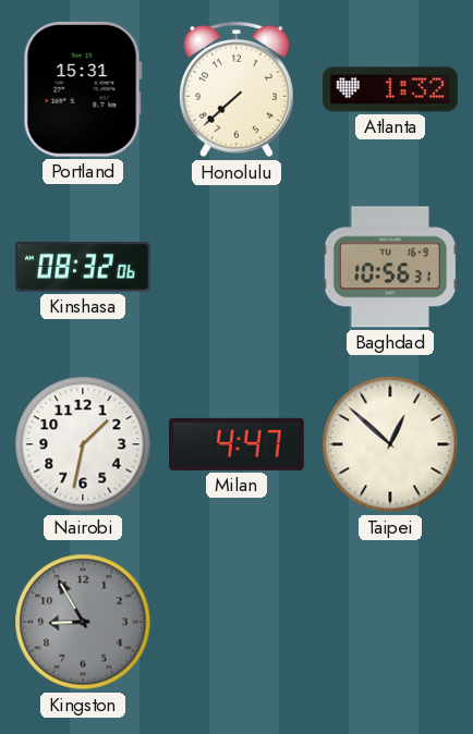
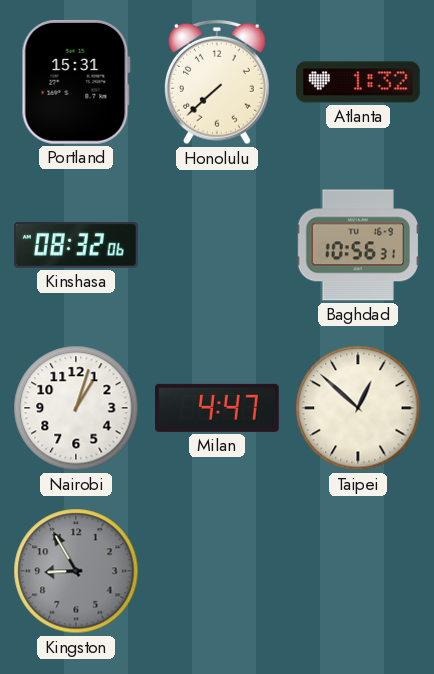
Nairobi: 1:32 -> 1:03
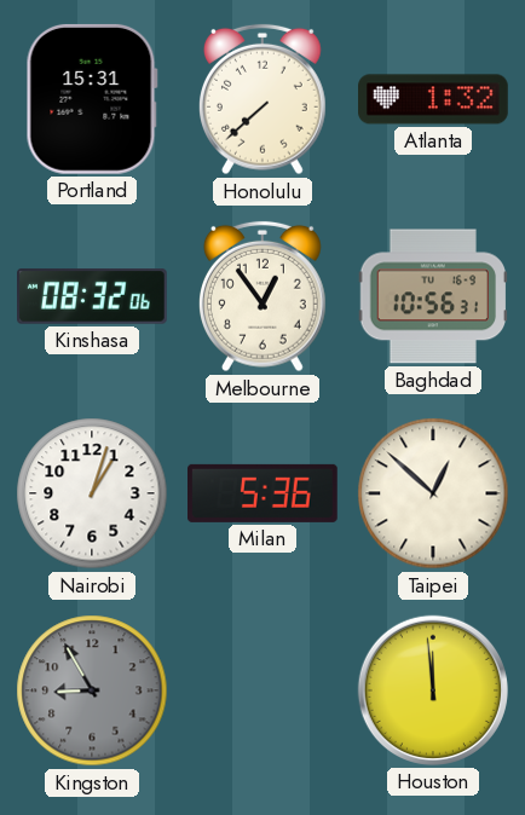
Melbourne: none -> 12:54
Milan: 4:47 -> 5:36
Houston: none -> 11:59
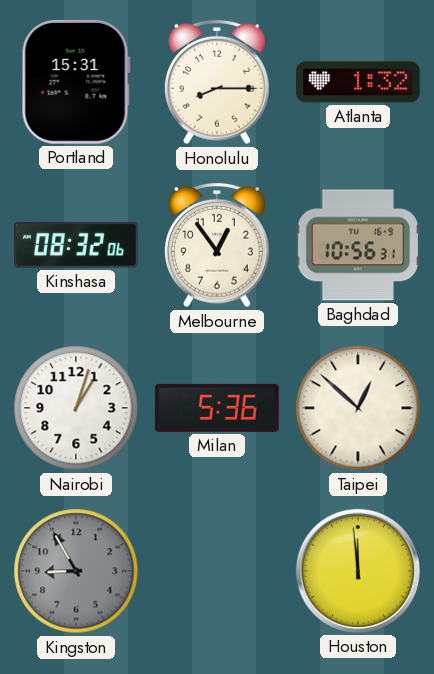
Honolulu: 7:38 -> 8:15
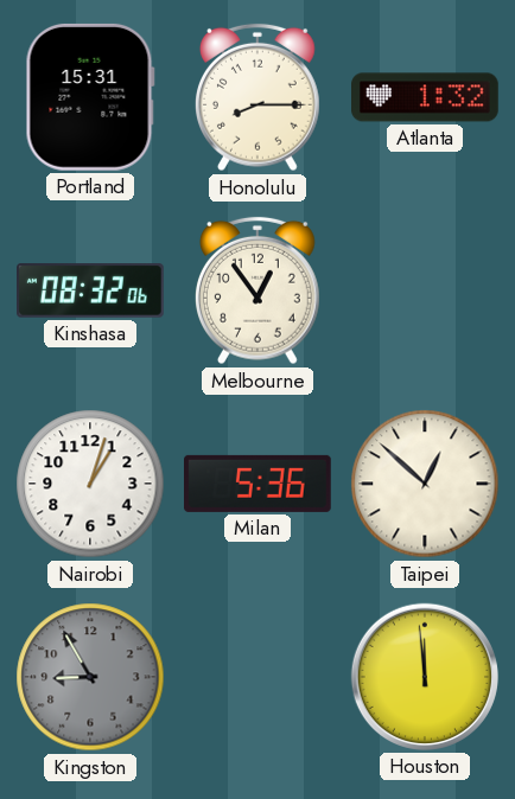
Baghdad: 10:56 -> none
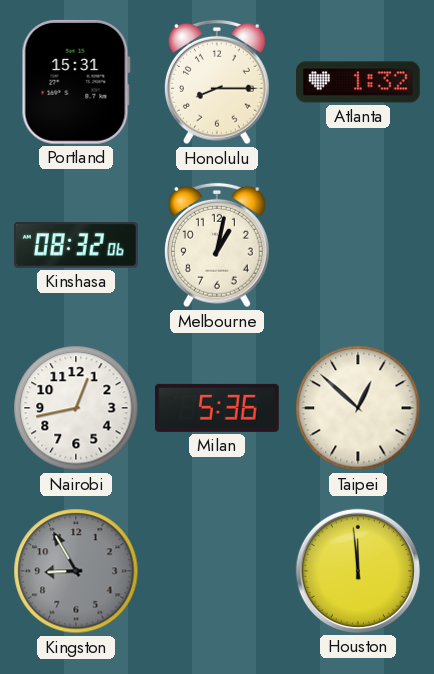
Melbourne: 12:54 -> 1:02
Nairobi: 1:03 -> 12:43
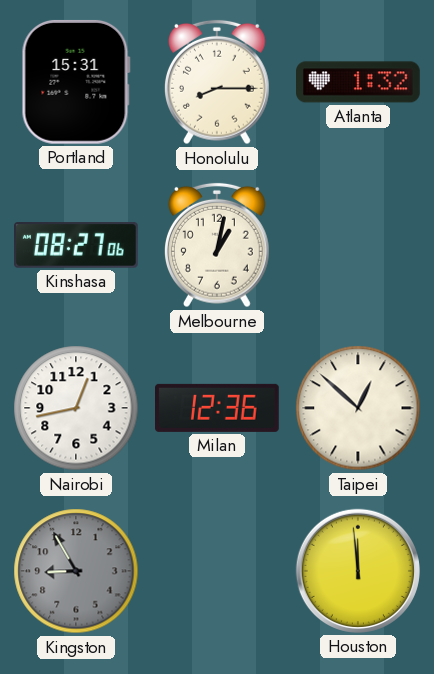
Kinshasa: 08:32 -> 08:27
Milan: 5:36 -> 12:36
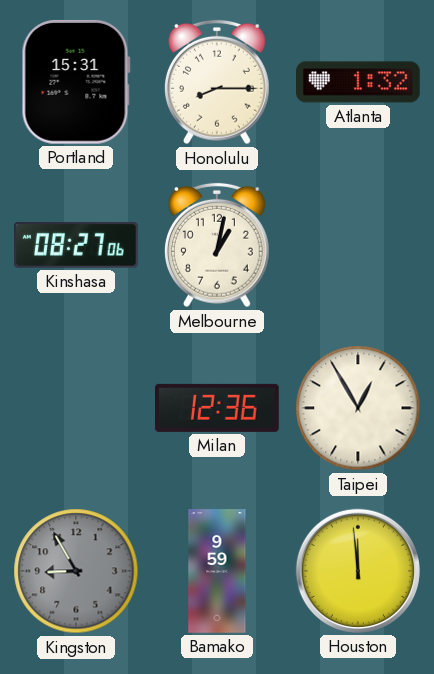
Nairobi: 12:43 -> none
Taipei: 12:52 -> 12:55
Bamako: none -> 9:59
